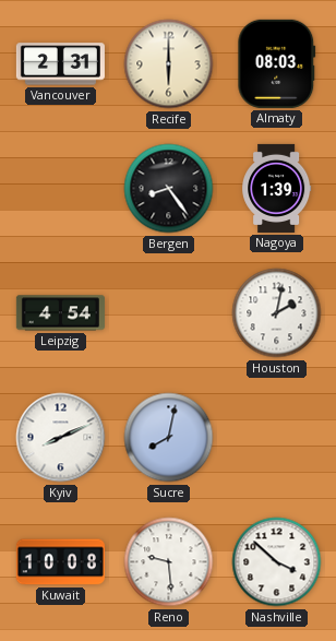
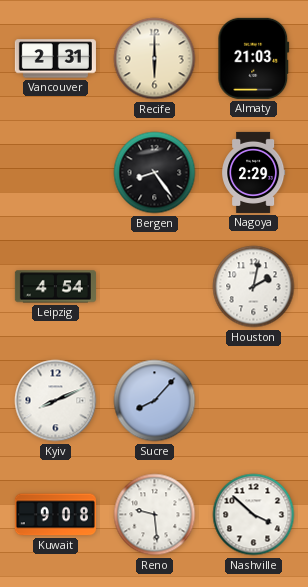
Almaty: 08:03 -> 21:03
Nagoya: 1:39 -> 2:29
Sucre: 8:02 -> 8:07
Kuwait: 10:08 -> 9:08
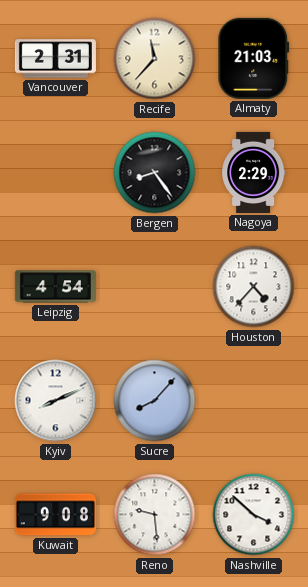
Recife: 6:00 -> 11:37
Houston: 2:02 -> 4:37
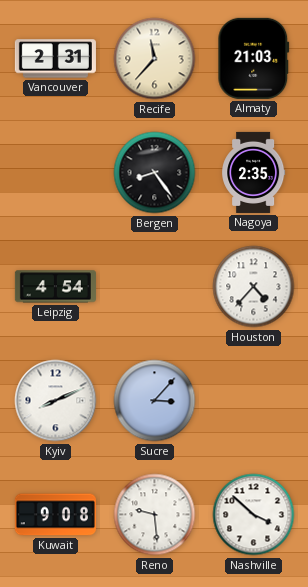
Nagoya: 2:29 -> 2:35
Sucre: 8:07 -> 3:07
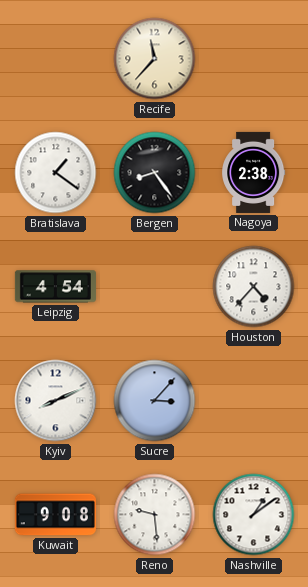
Vancouver: 2:31 -> none
Almaty: 21:03 -> none
Bratislava: none -> 1:21
Nagoya: 2:35 -> 2:38
Nashville: 3:52 -> 1:09
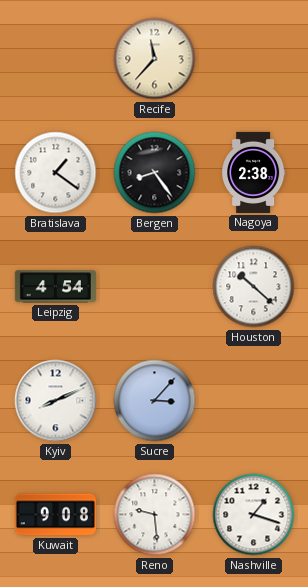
Houston: 4:37 -> 10:22
Nashville: 1:09 -> 1:18
